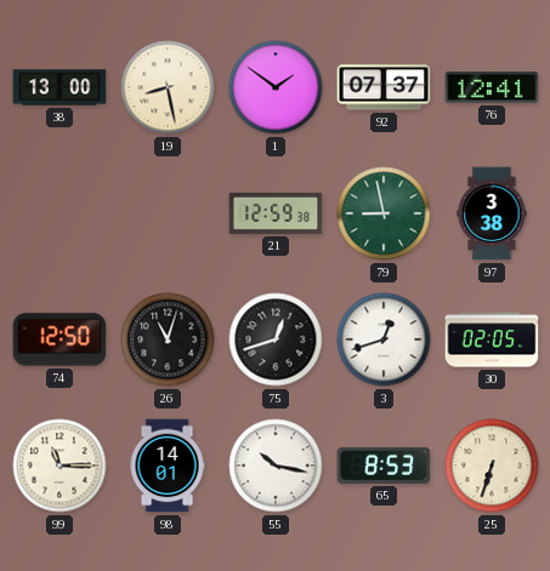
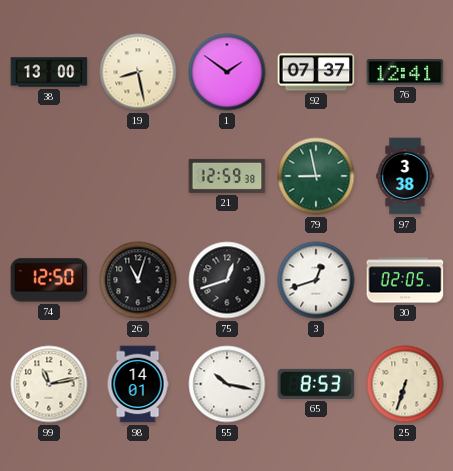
99: 11:15 -> 11:13
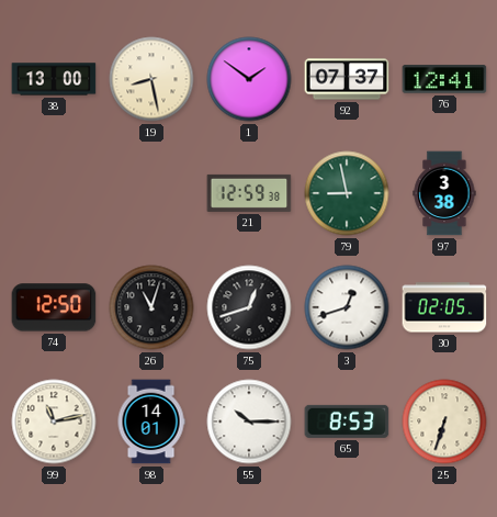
55: 10:17 -> 10:15
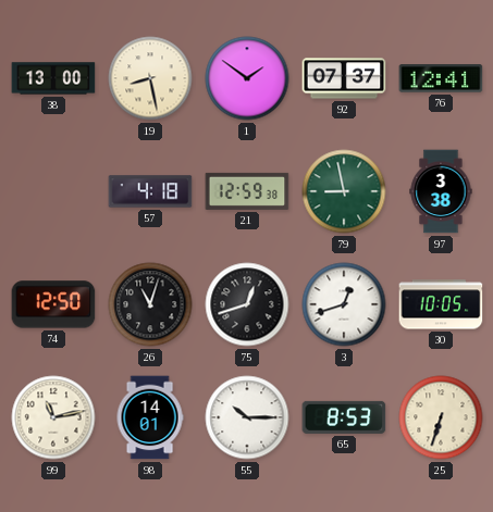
57: none -> 4:18
30: 02:05 -> 10:05
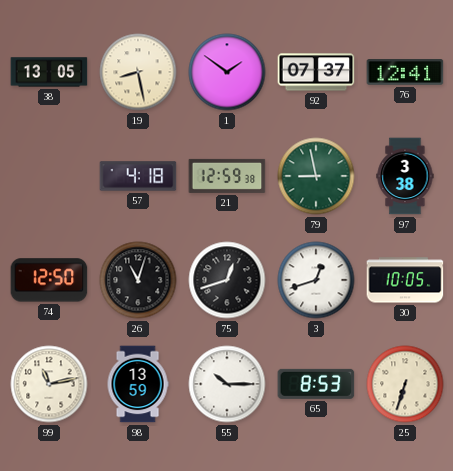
38: 13:00 -> 13:05
98: 14:01 -> 13:59
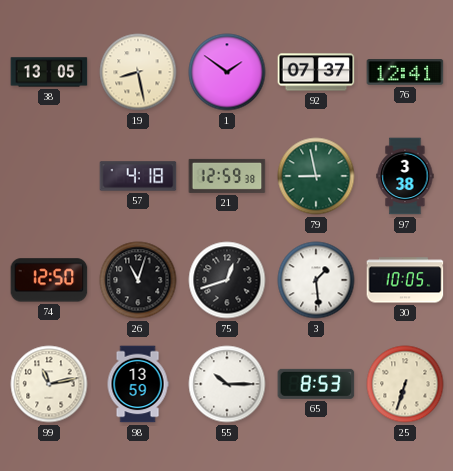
3: 12:42 -> 1:29
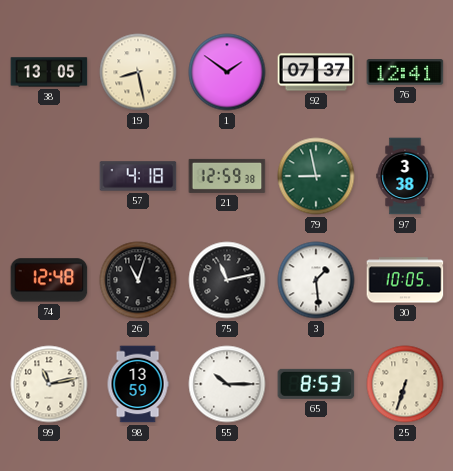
74: 12:50 -> 12:48
75: 12:42 -> 11:13
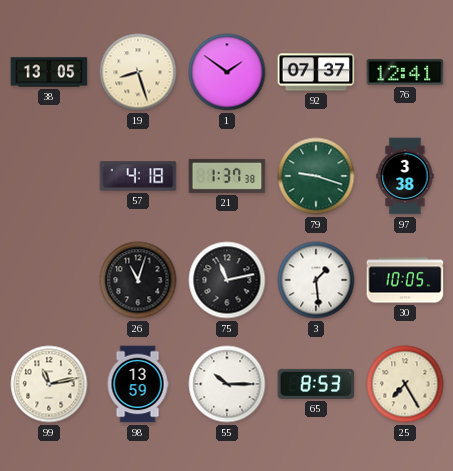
19: 8:28 -> 8:27
21: 12:59 -> 1:37
79: 8:58 -> 9:18
74: 12:48 -> none
25: 6:33 -> 7:25
